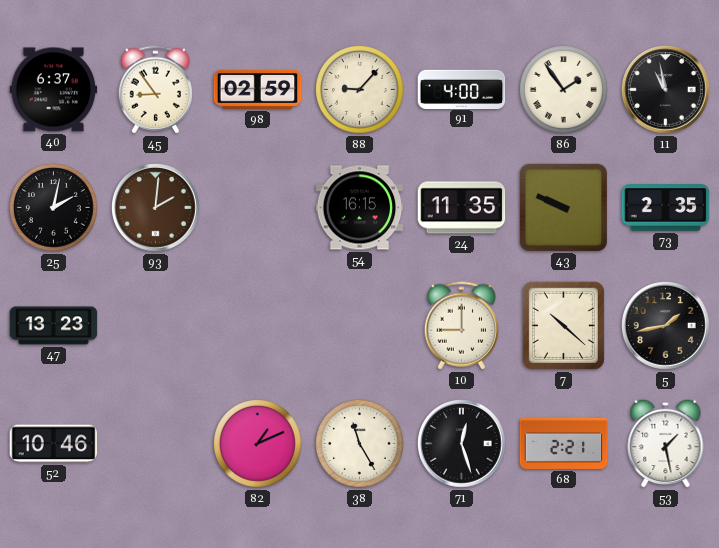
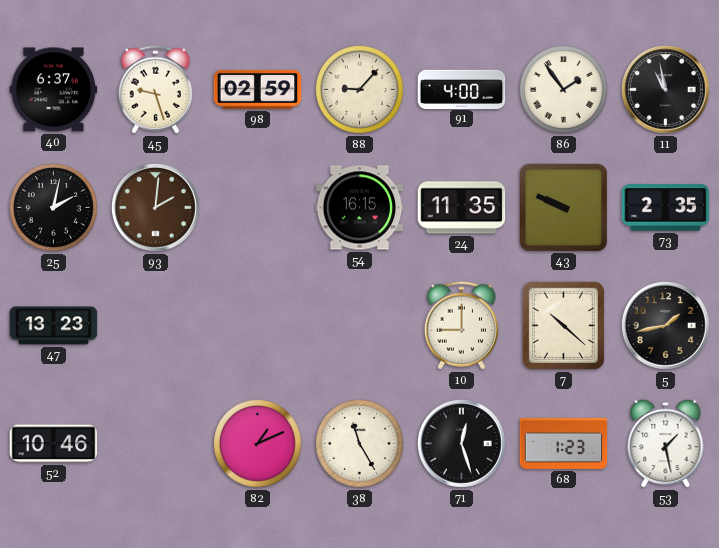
45: 8:54 -> 9:27
68: 2:21 -> 1:23
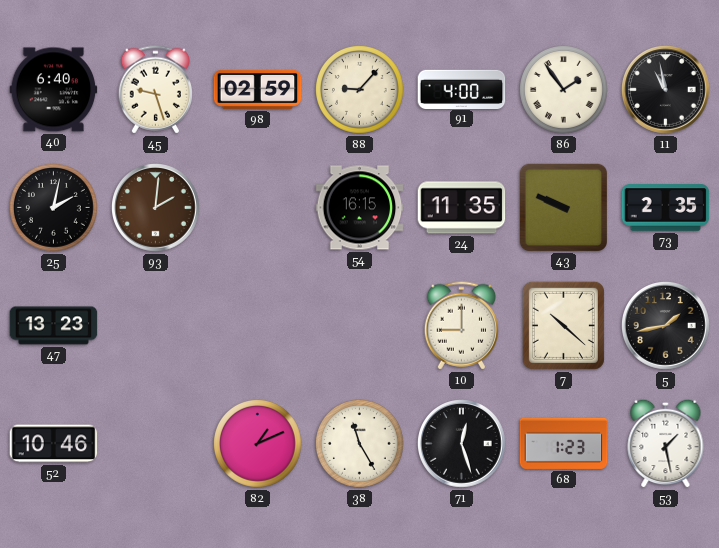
40: 6:37 -> 6:40
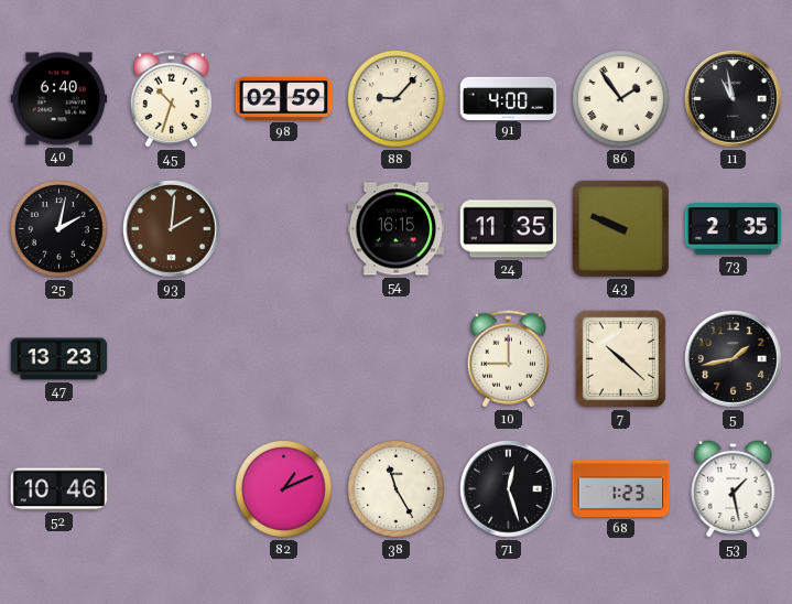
45: 9:27 -> 10:33
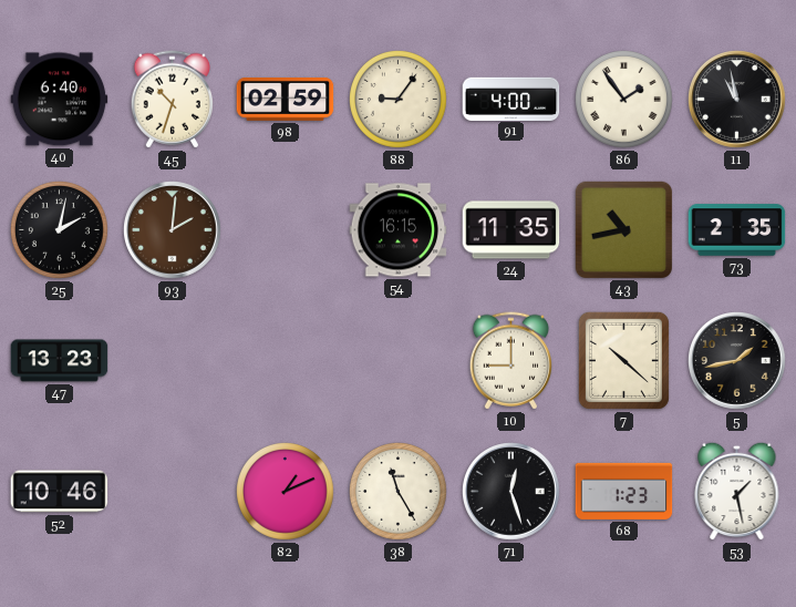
88: 9:07 -> 9:06
43: 9:49 -> 10:43
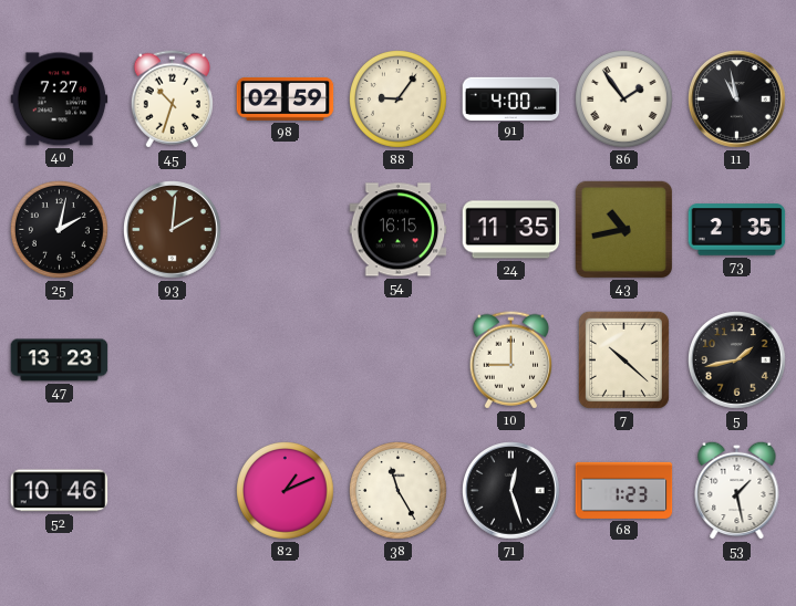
40: 6:40 -> 7:27
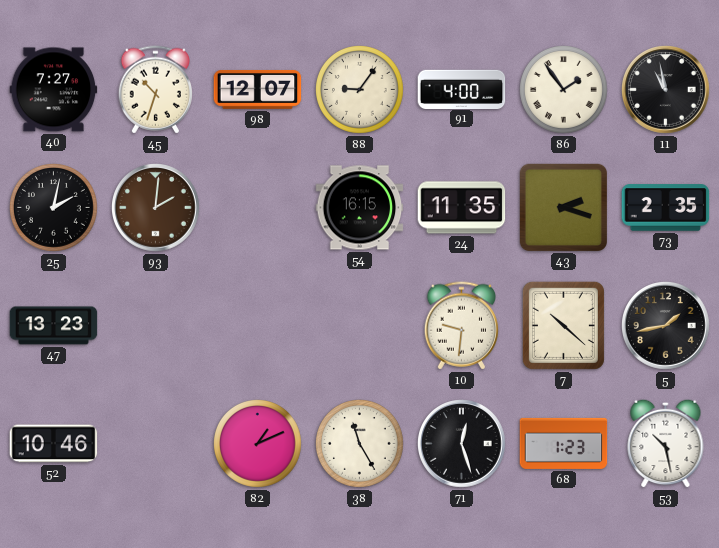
98: 02:59 -> 12:07
43: 10:43 -> 2:18
10: 9:00 -> 9:31
53: 1:28 -> 10:28
